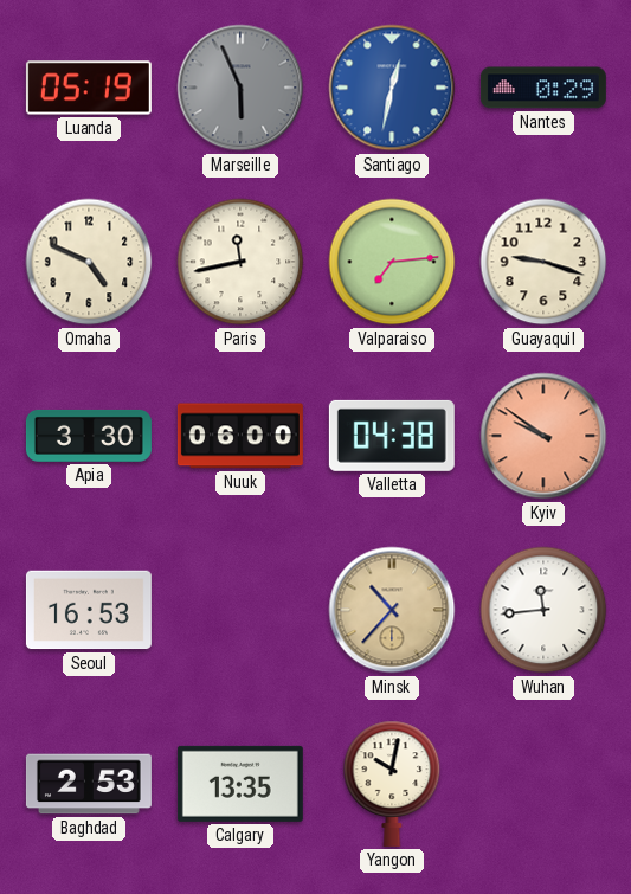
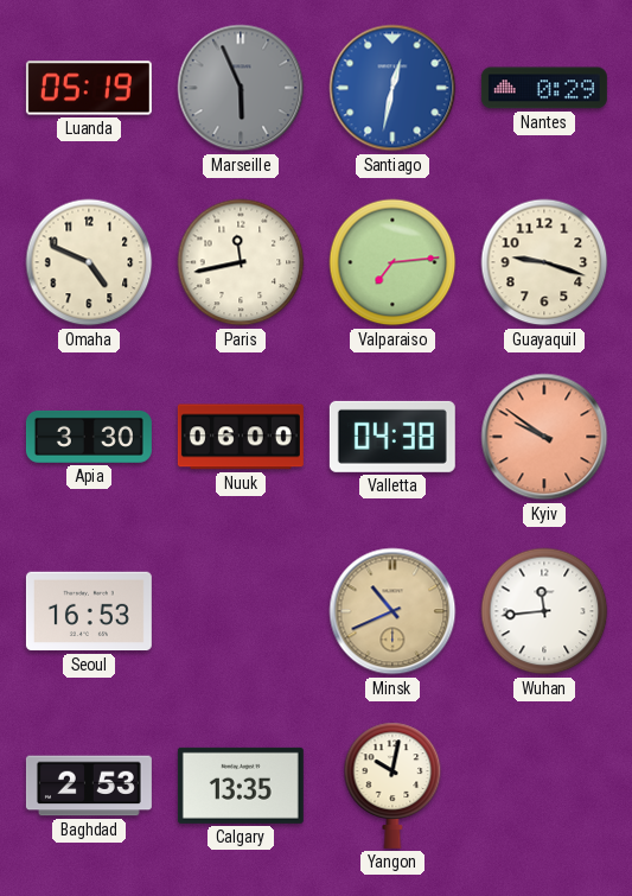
Minsk: 10:37 -> 10:41
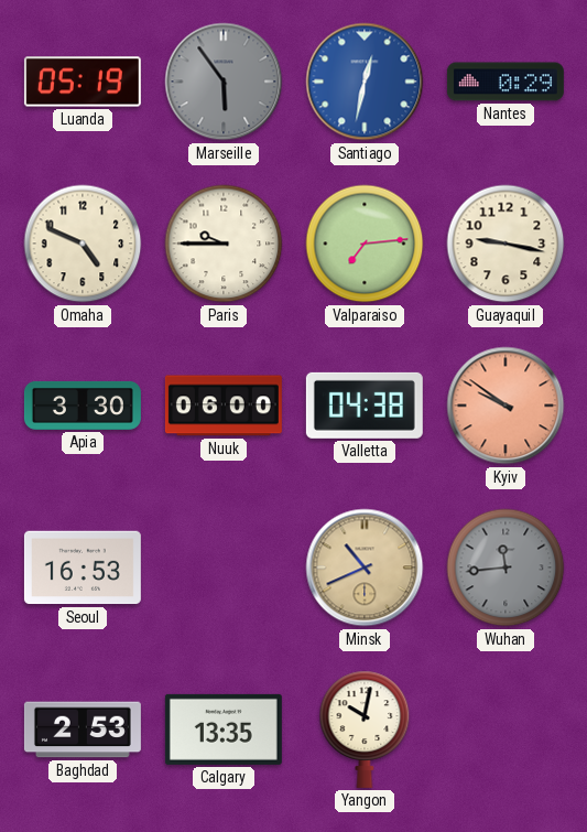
Marseille: 5:56 -> 5:54
Paris: 11:43 -> 9:45
Guayaquil: 9:18 -> 9:17
Wuhan dial: white -> grey
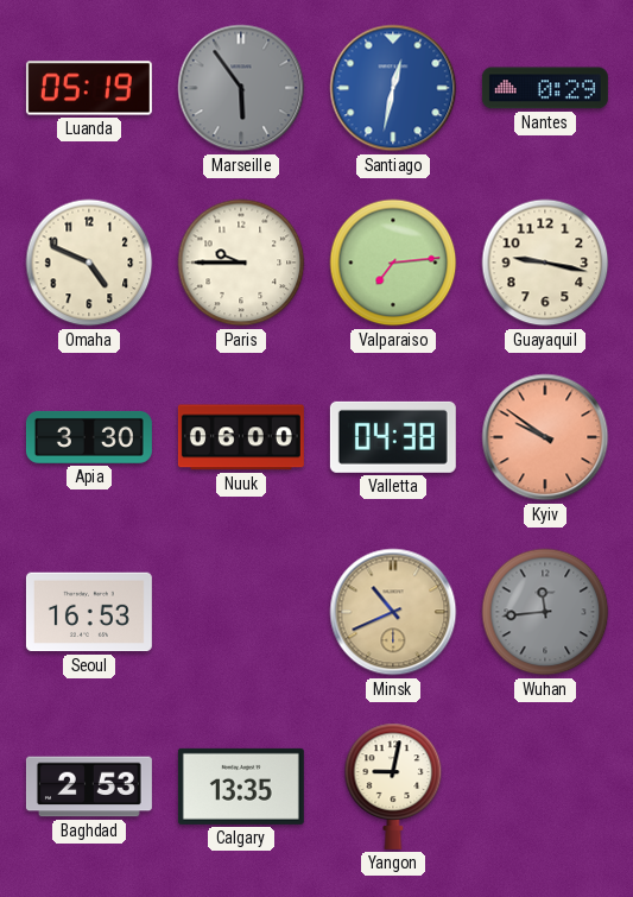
Yangon: 10:02 -> 9:02
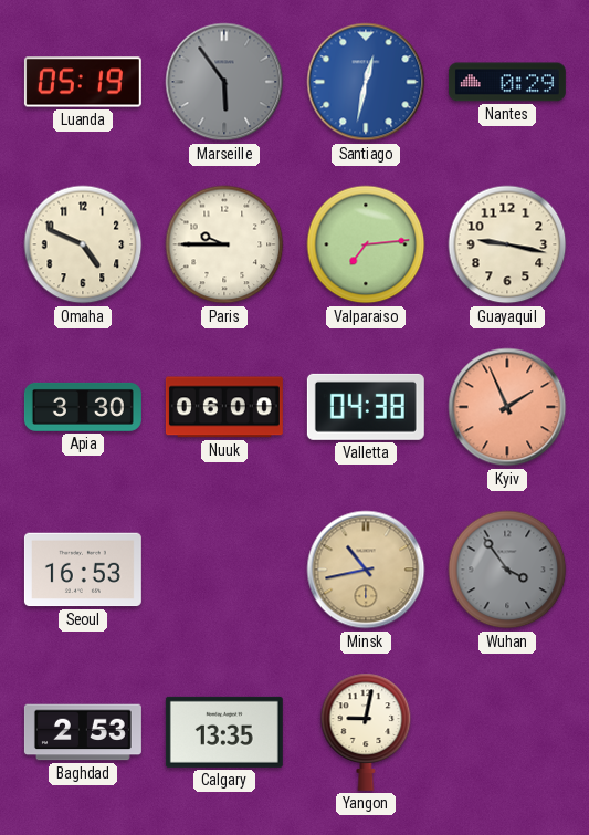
Kyiv: 9:51 -> 1:56
Minsk: 10:41 -> 10:43
Wuhan: 11:44 -> 3:54
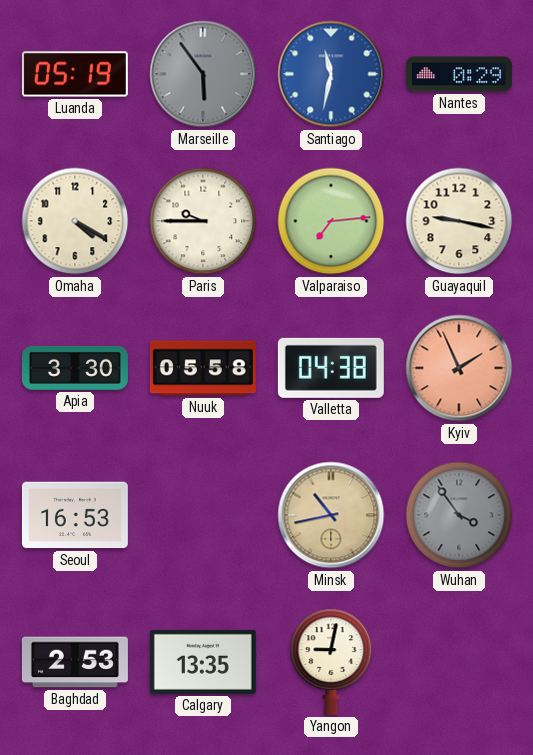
Santiago: 12:32 -> 11:32
Omaha: 4:49 -> 4:20
Nuuk: 06:00 -> 05:58
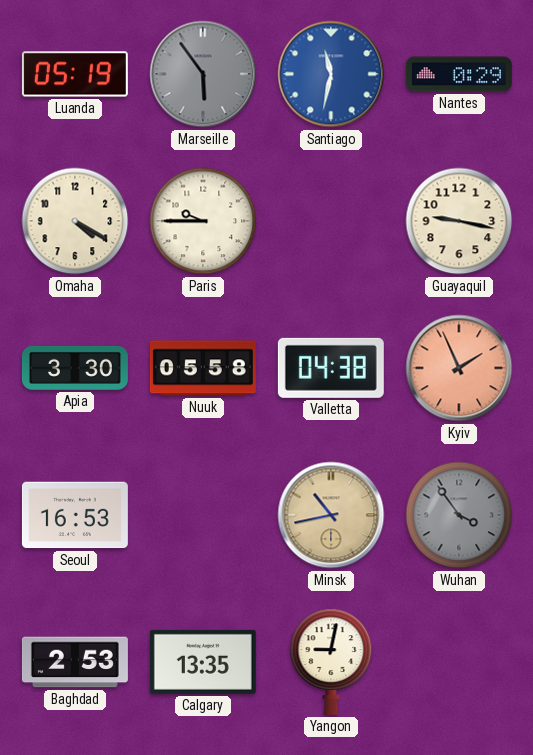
Valparaiso: 7:14 -> none
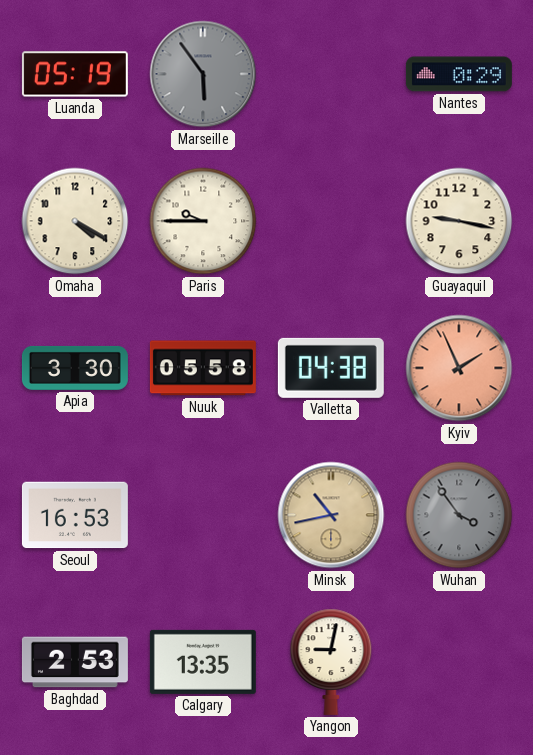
Santiago: 11:32 -> none
